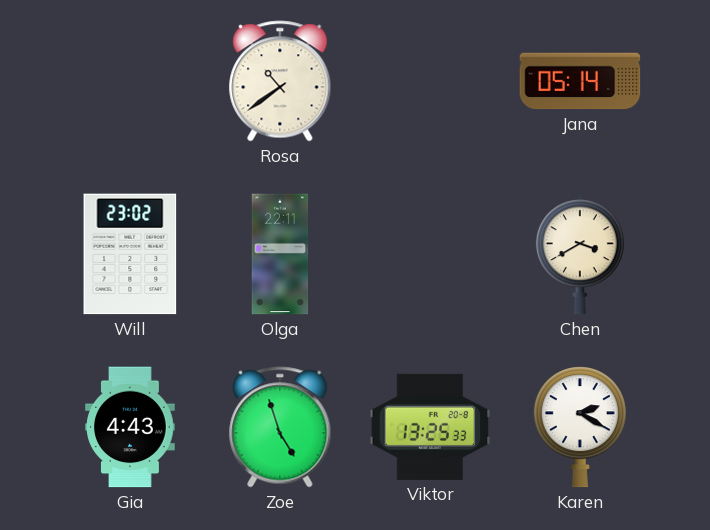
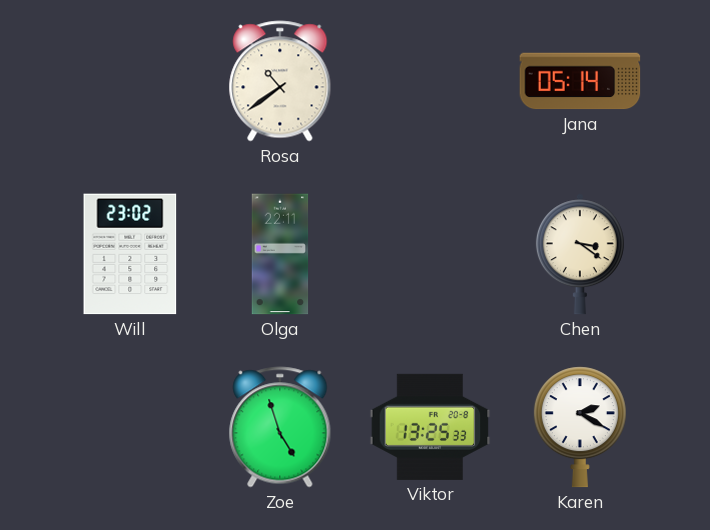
Chen: 3:40 -> 3:21
Gia: 4:43 -> none
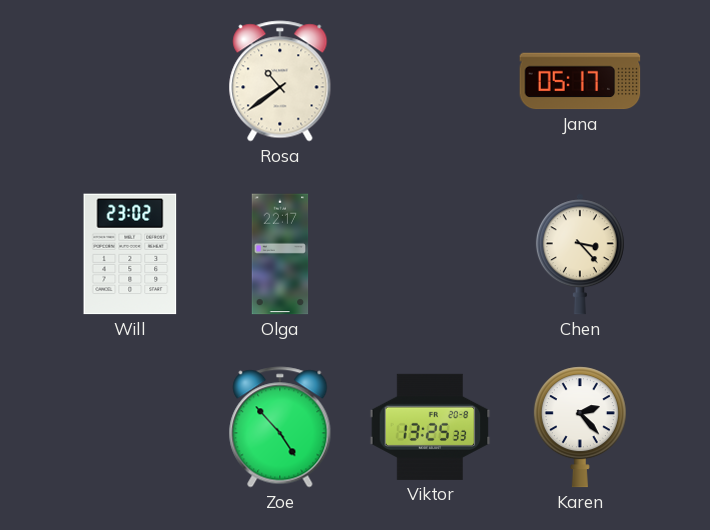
Jana: 05:14 -> 05:17
Olga: 22:11 -> 22:17
Chen: 3:21 -> 3:23
Zoe: 4:57 -> 4:53
Karen: 2:20 -> 2:23
